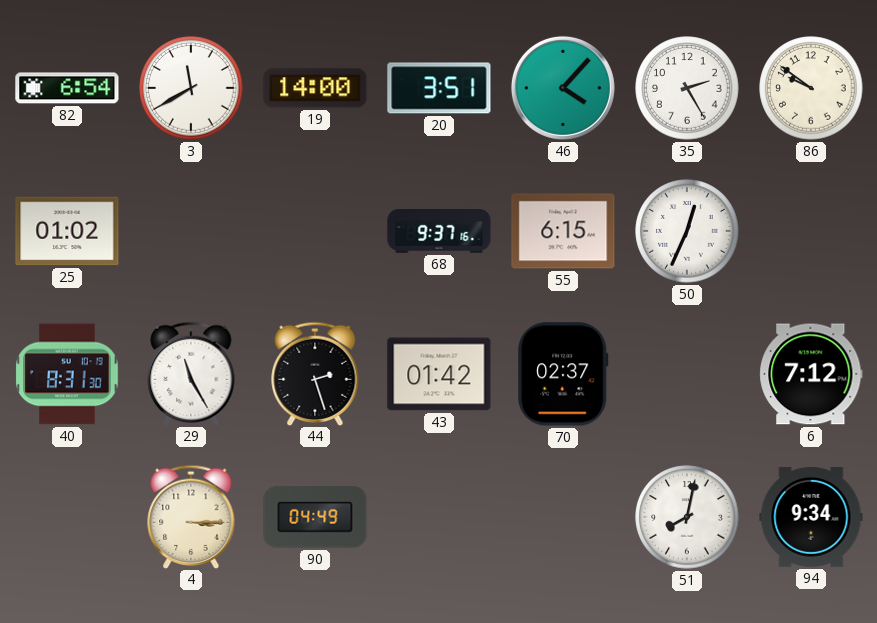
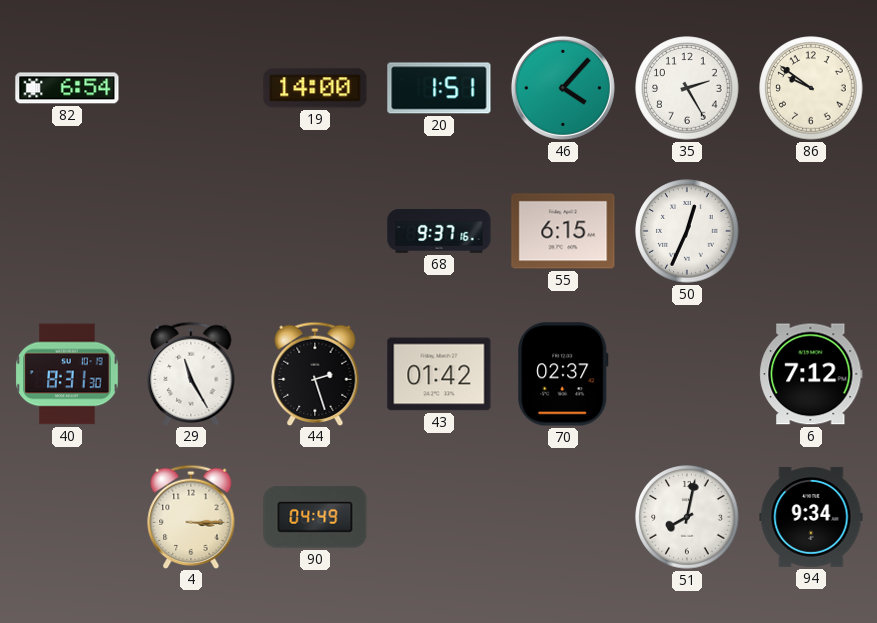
3: 11:40 -> none
20: 3:51 -> 1:51
25: 01:02 -> none
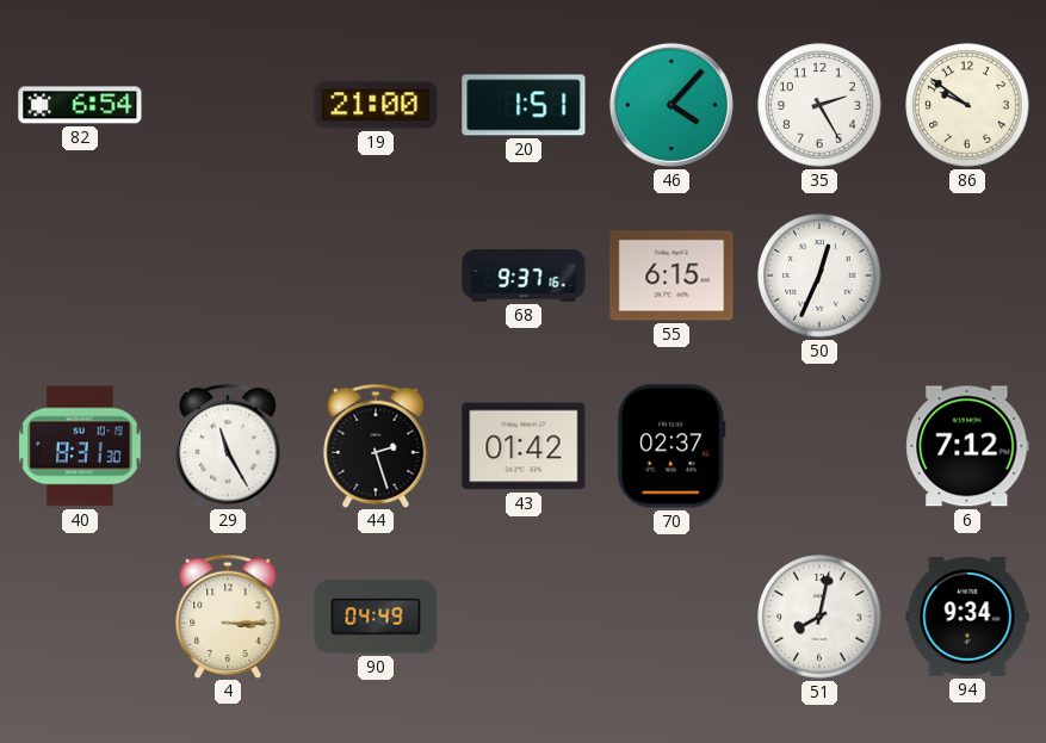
19: 14:00 -> 21:00
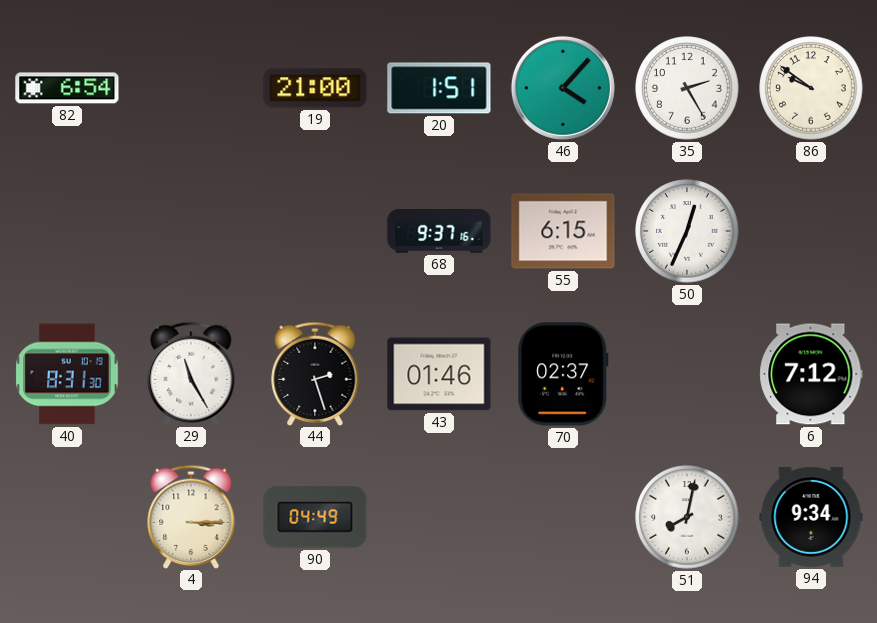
43: 01:42 -> 01:46
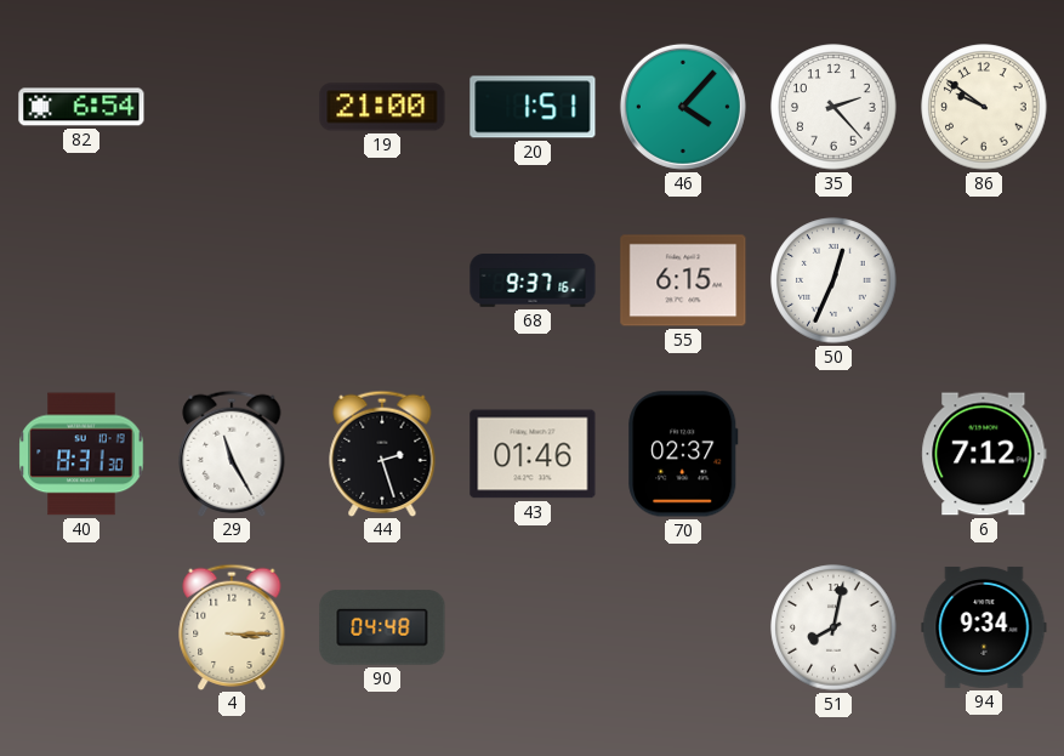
35: 2:25 -> 2:23
90: 04:49 -> 04:48
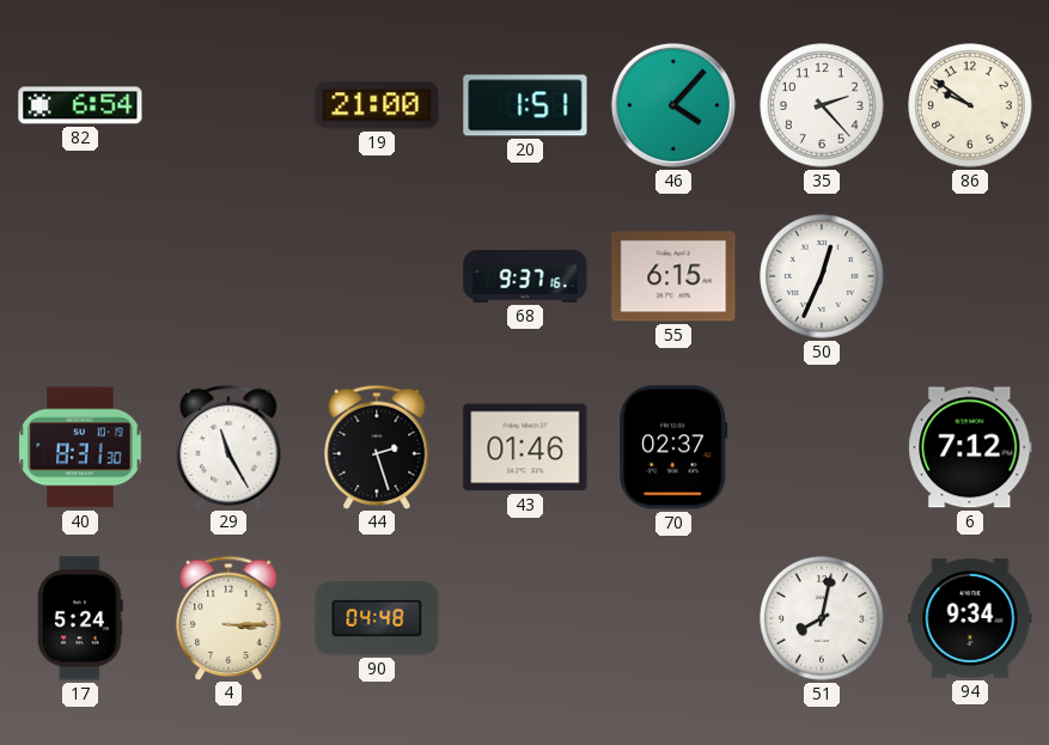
17: none -> 5:24
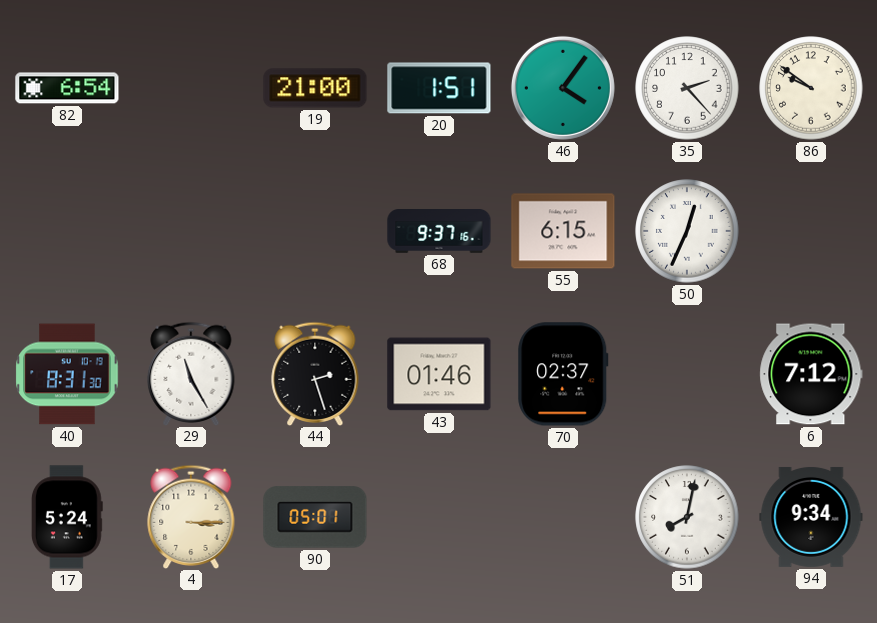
46: 4:07 -> 4:06
90: 04:48 -> 05:01
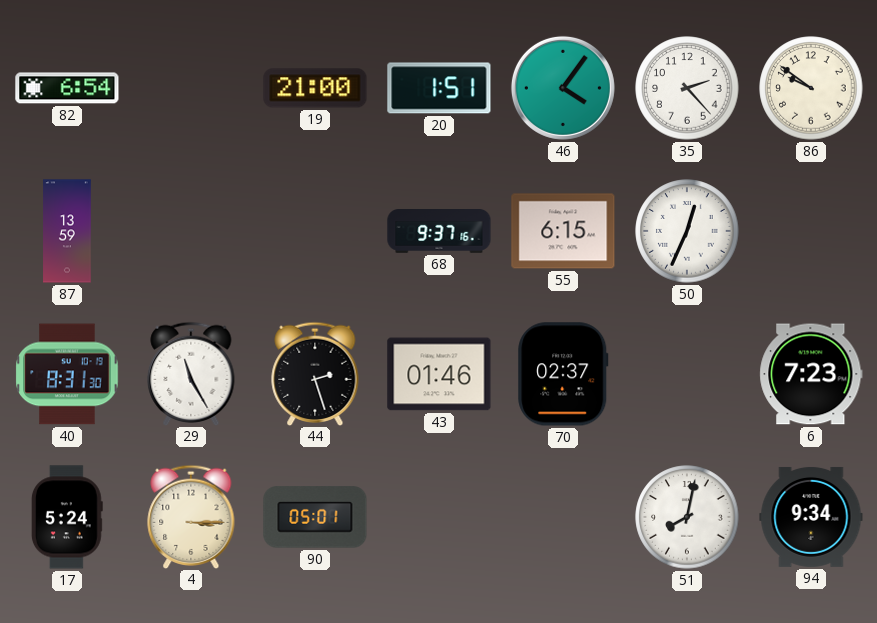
87: none -> 13:59
6: 7:12 -> 7:23
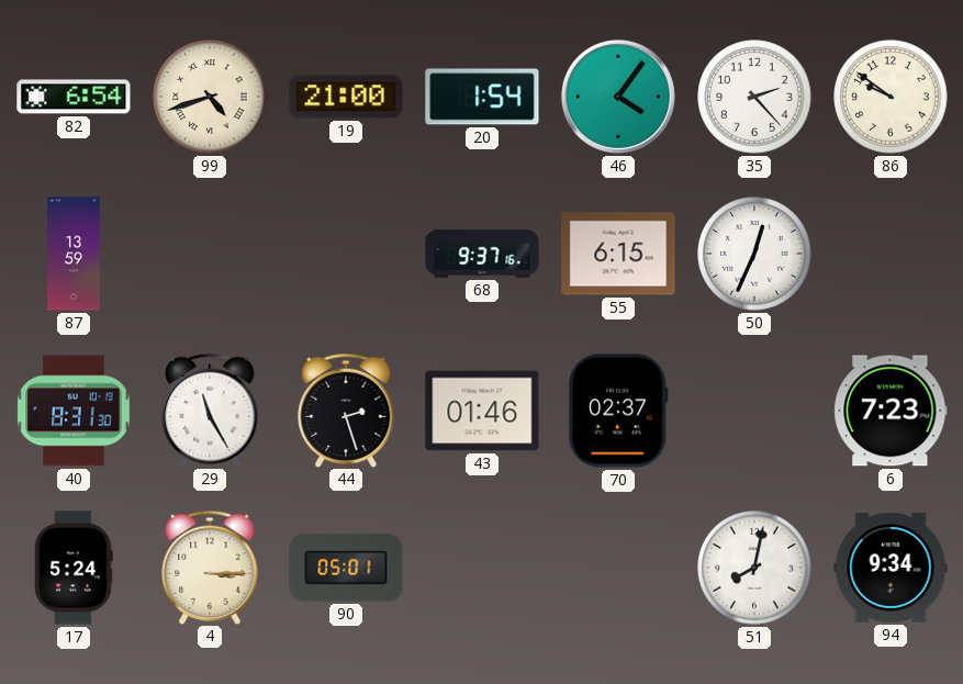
99: none -> 4:42
20: 1:51 -> 1:54
